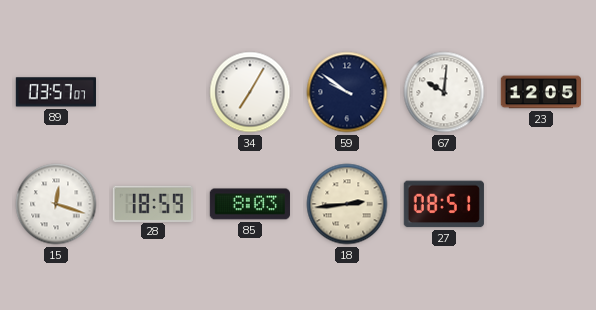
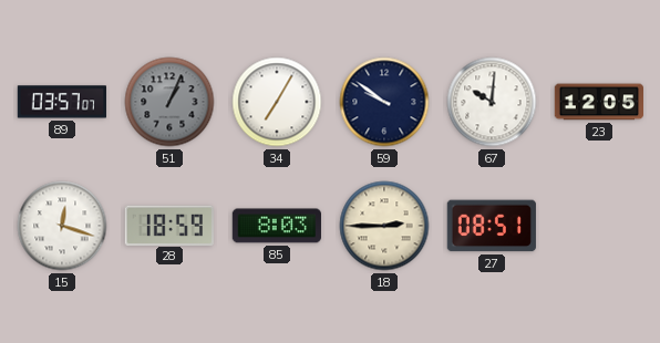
51: none -> 1:04
18: 2:44 -> 2:45
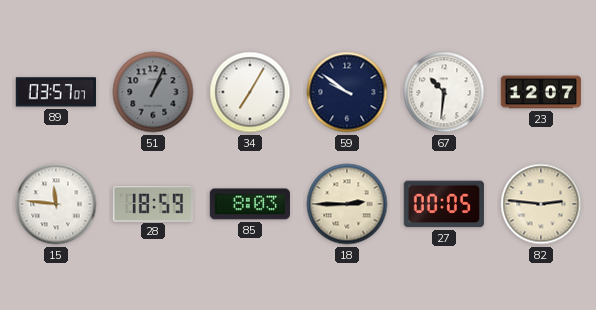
67: 10:01 -> 10:31
23: 12:05 -> 12:07
15: 12:18 -> 11:46
27: 08:51 -> 00:05
82: none -> 2:46
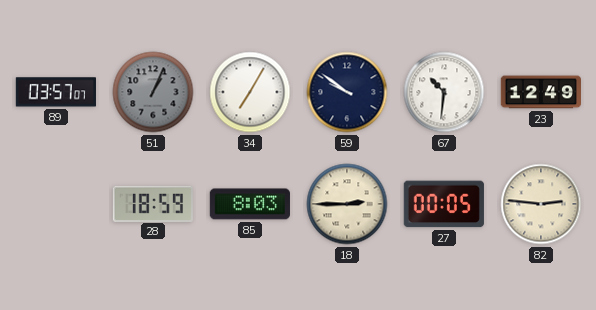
23: 12:07 -> 12:49
15: 11:46 -> none
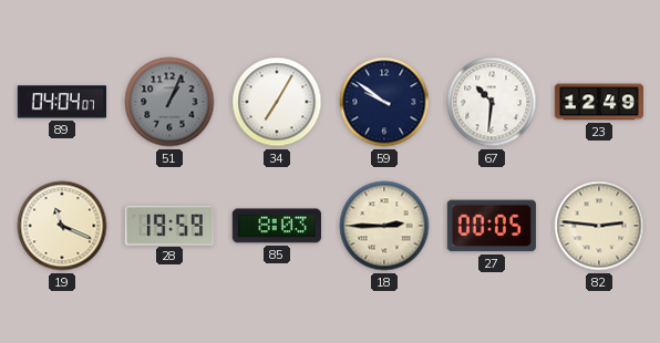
89: 03:57 -> 04:04
19: none -> 11:19
28: 18:59 -> 19:59
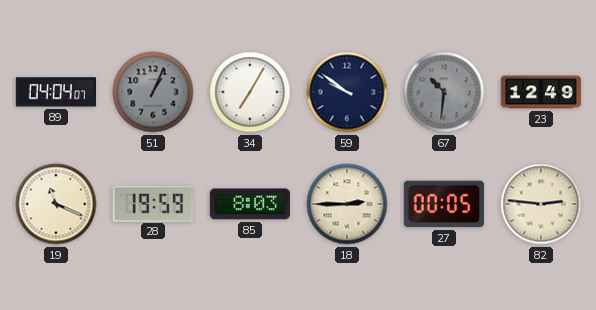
67 dial: white -> grey
